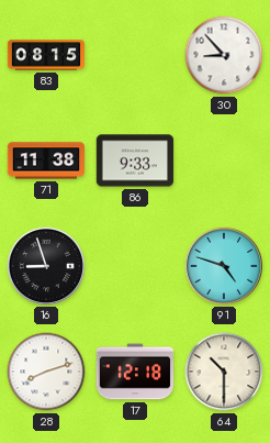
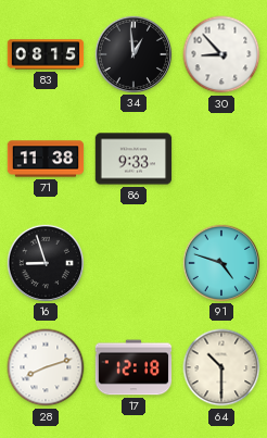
34: none -> 12:59
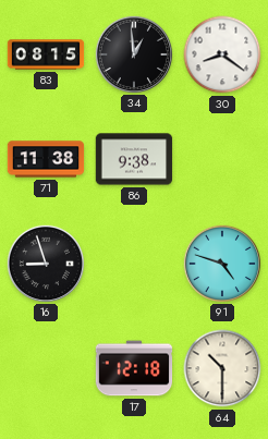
30: 8:53 -> 8:21
86: 9:33 -> 9:38
28: 8:12 -> none
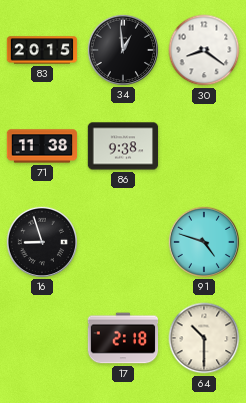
83: 08:15 -> 20:15
17: 12:18 -> 2:18
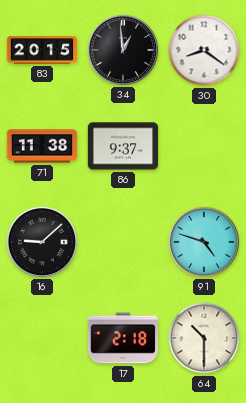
86: 9:38 -> 9:37
16: 8:57 -> 9:08
